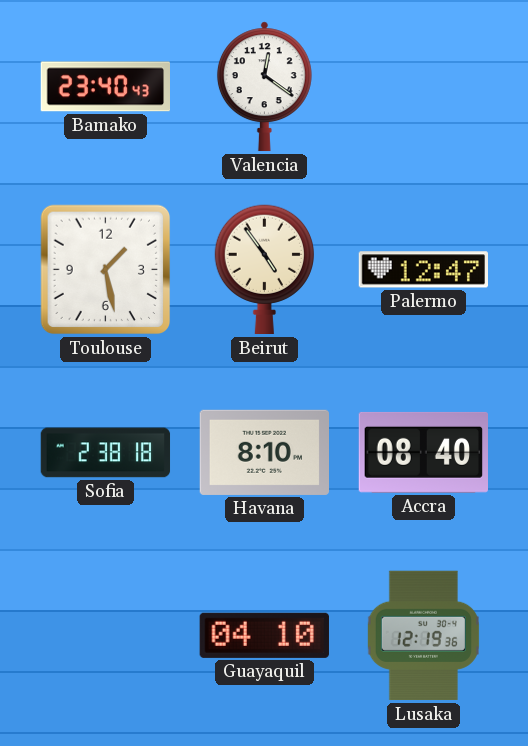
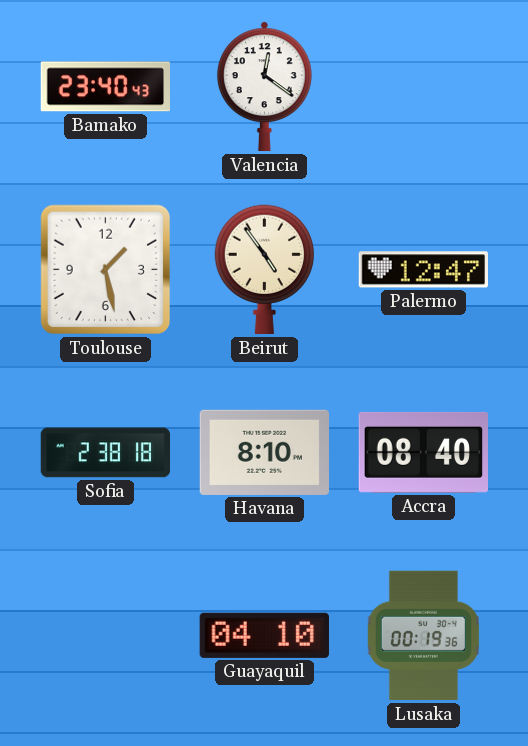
Lusaka: 12:19 -> 00:19
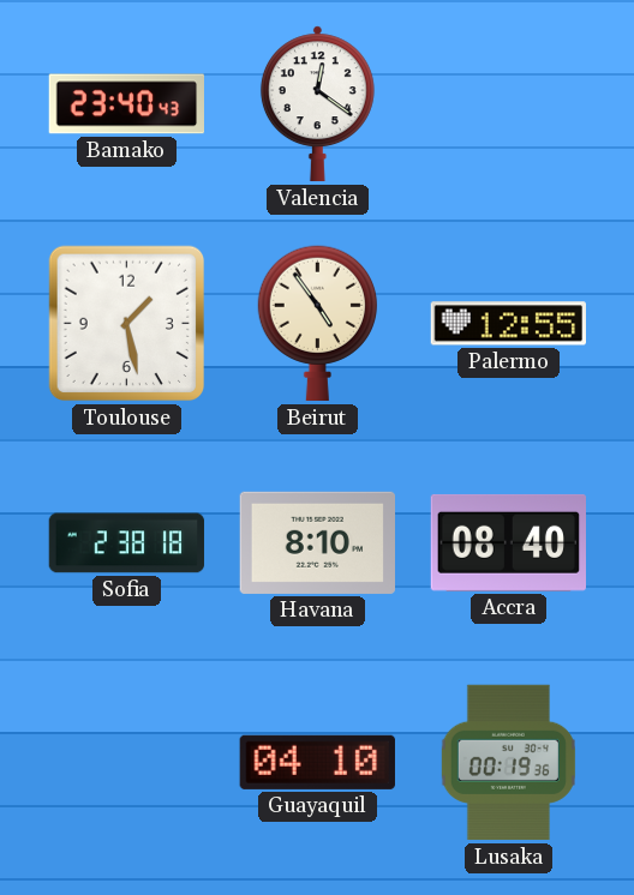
Palermo: 12:47 -> 12:55
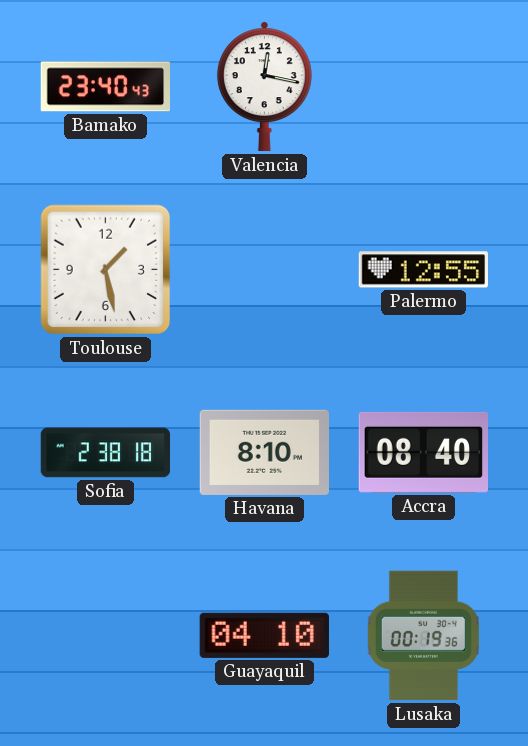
Valencia: 12:21 -> 12:17
Beirut: 4:54 -> none
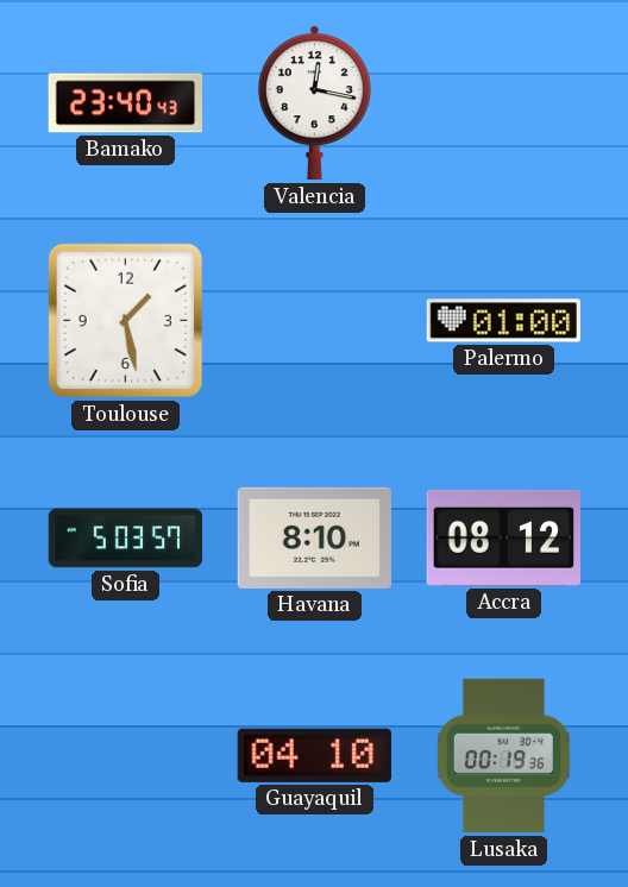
Palermo: 12:55 -> 01:00
Sofia: 2:38 -> 5:03
Accra: 08:40 -> 08:12
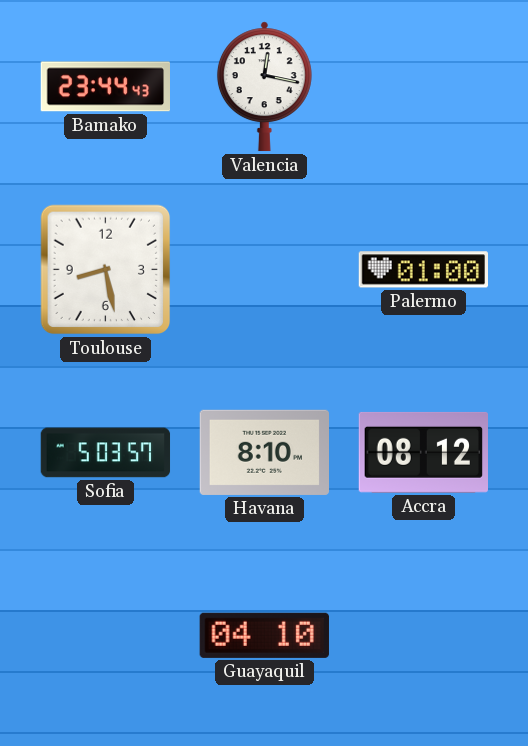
Bamako: 23:40 -> 23:44
Toulouse: 1:28 -> 8:28
Lusaka: 00:19 -> none
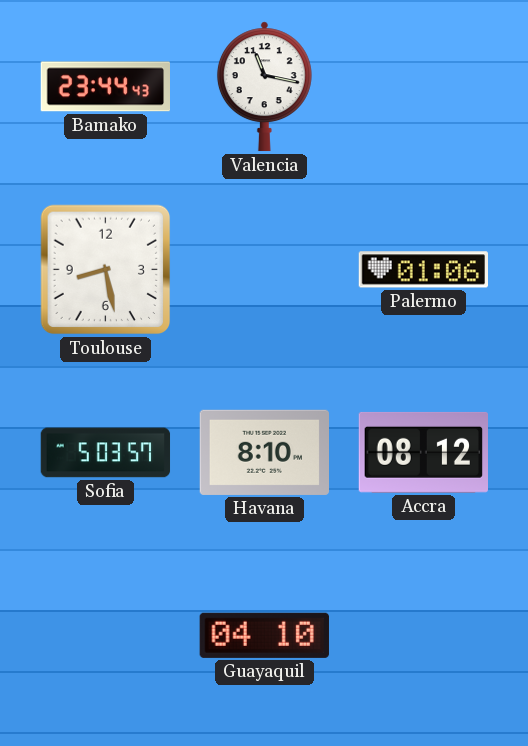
Valencia: 12:17 -> 11:17
Palermo: 01:00 -> 01:06
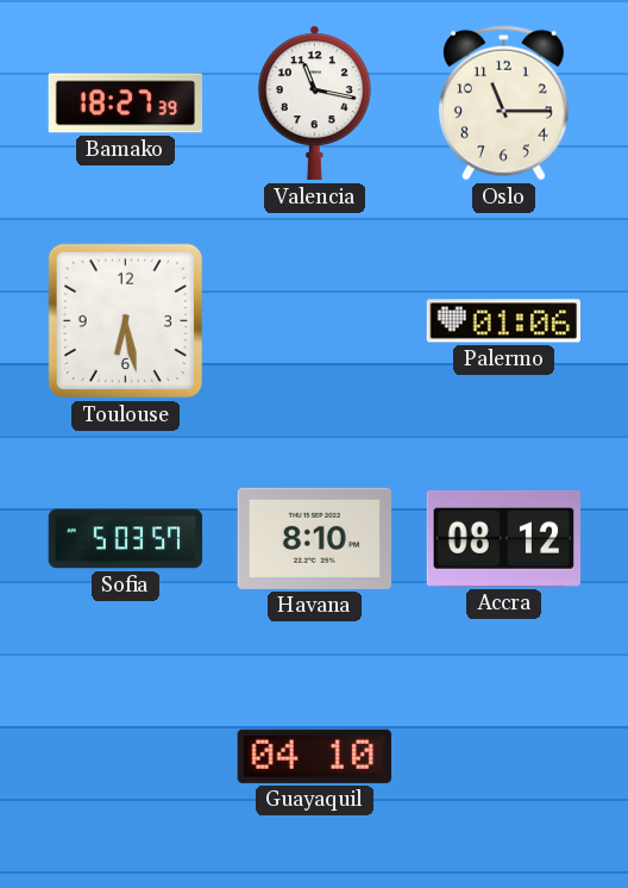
Bamako: 23:44 -> 18:27
Oslo: none -> 11:15
Toulouse: 8:28 -> 6:28
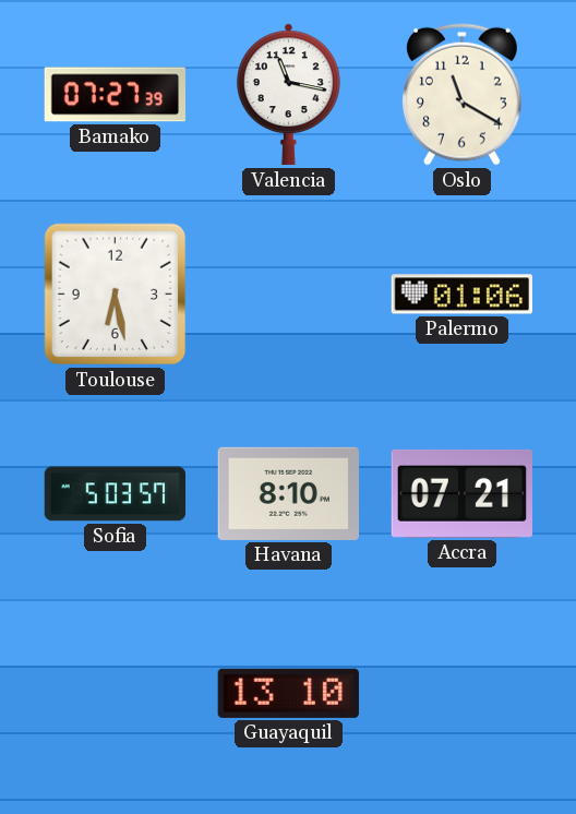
Bamako: 18:27 -> 07:27
Oslo: 11:15 -> 11:20
Accra: 08:12 -> 07:21
Guayaquil: 04:10 -> 13:10
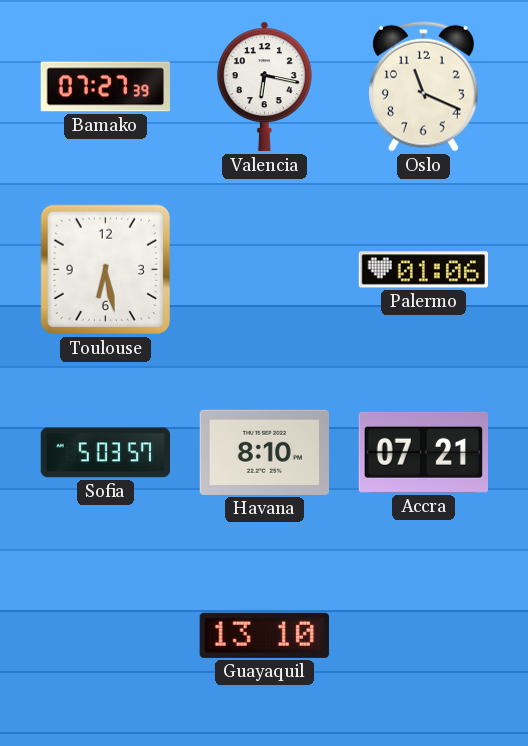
Valencia: 11:17 -> 6:17
Oslo: 11:20 -> 11:19
